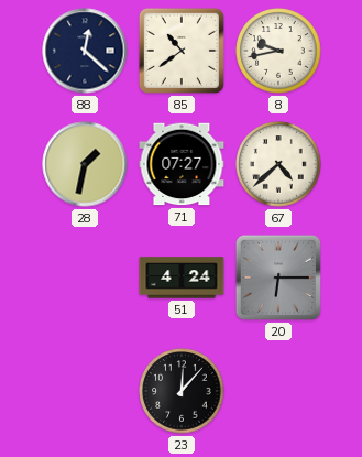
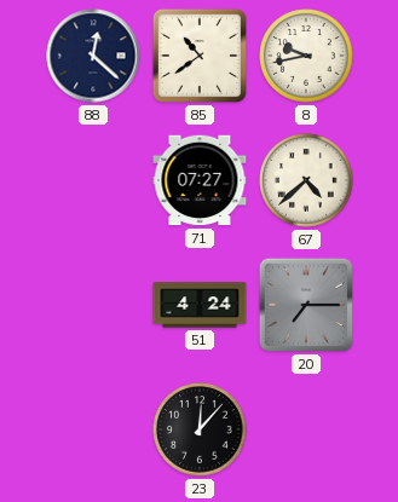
28: 1:32 -> none
20: 6:15 -> 7:15
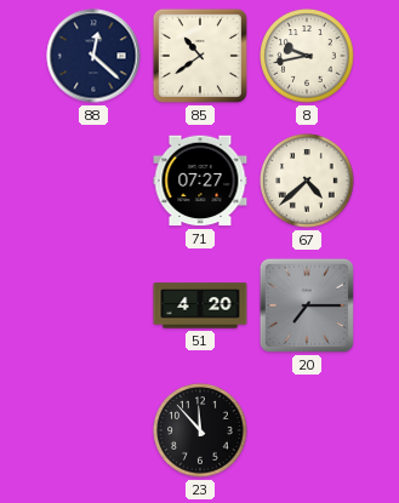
51: 4:24 -> 4:20
23: 12:07 -> 11:53
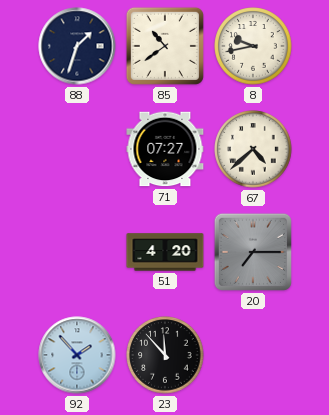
88: 12:22 -> 1:33
92: none -> 1:53
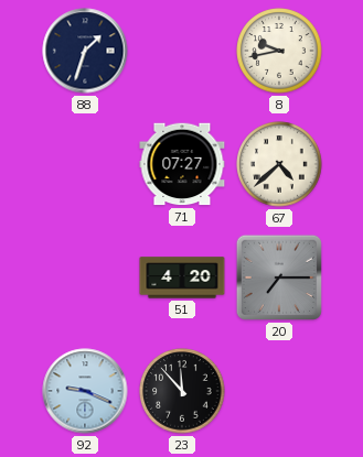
85: 10:39 -> none
92: 1:53 -> 9:19
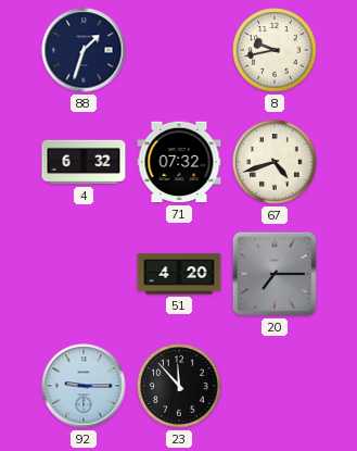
4: none -> 6:32
71: 07:27 -> 07:32
67: 4:38 -> 4:42
92: 9:19 -> 9:15
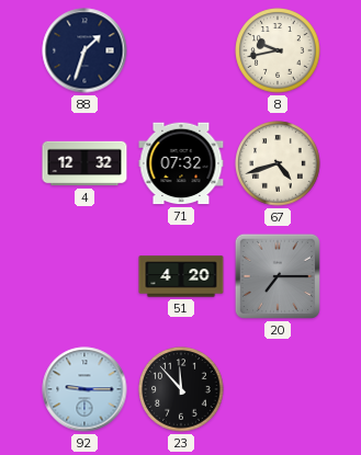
4: 6:32 -> 12:32
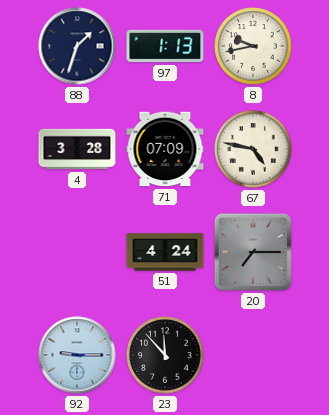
97: none -> 1:13
4: 12:32 -> 3:28
71: 07:32 -> 07:09
67: 4:42 -> 4:47
51: 4:20 -> 4:24
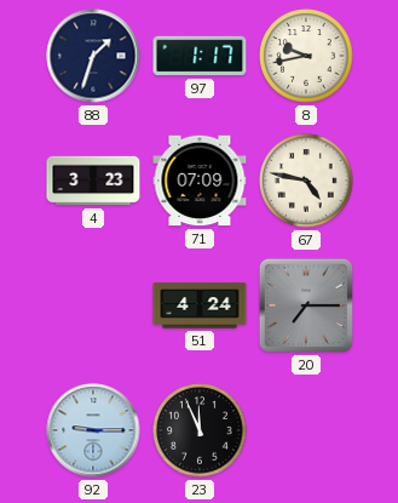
97: 1:13 -> 1:17
4: 3:28 -> 3:23
23: 11:53 -> 11:56
